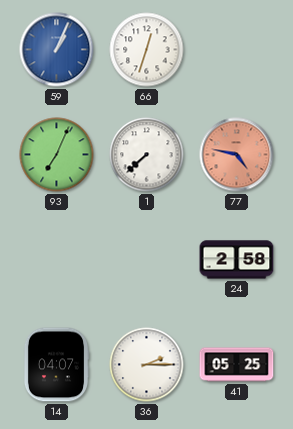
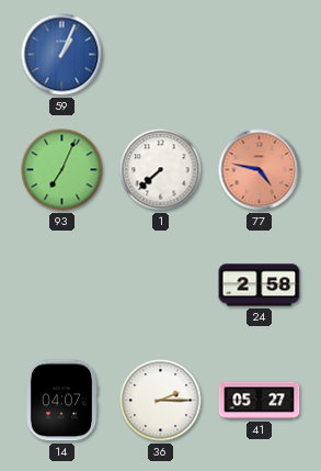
66: 12:33 -> none
41: 05:25 -> 05:27
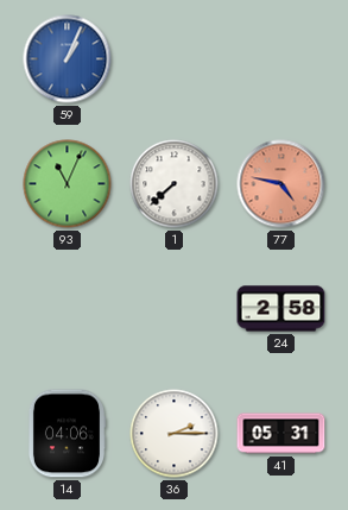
93: 7:04 -> 11:04
14: 04:07 -> 04:06
41: 05:27 -> 05:31
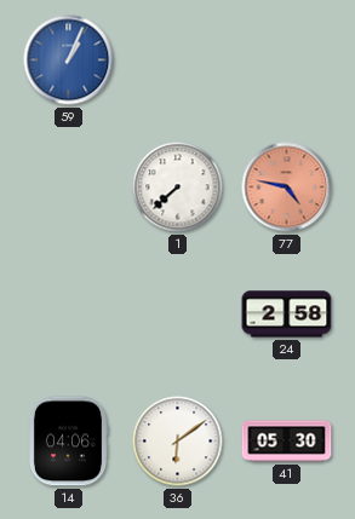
93: 11:04 -> none
36: 2:15 -> 6:09
41: 05:31 -> 05:30
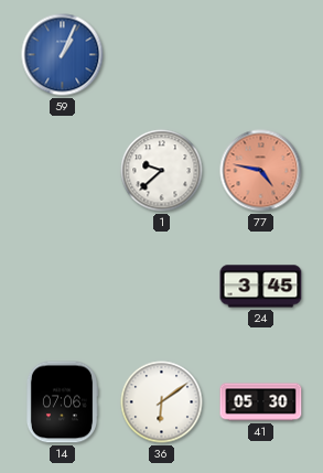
1: 7:38 -> 9:38
24: 2:58 -> 3:45
14: 04:06 -> 07:06
